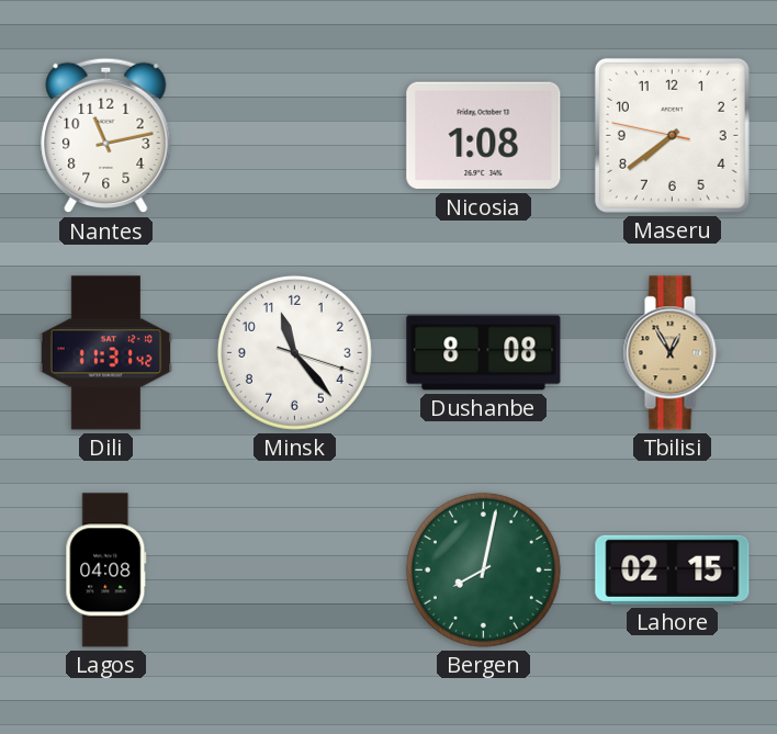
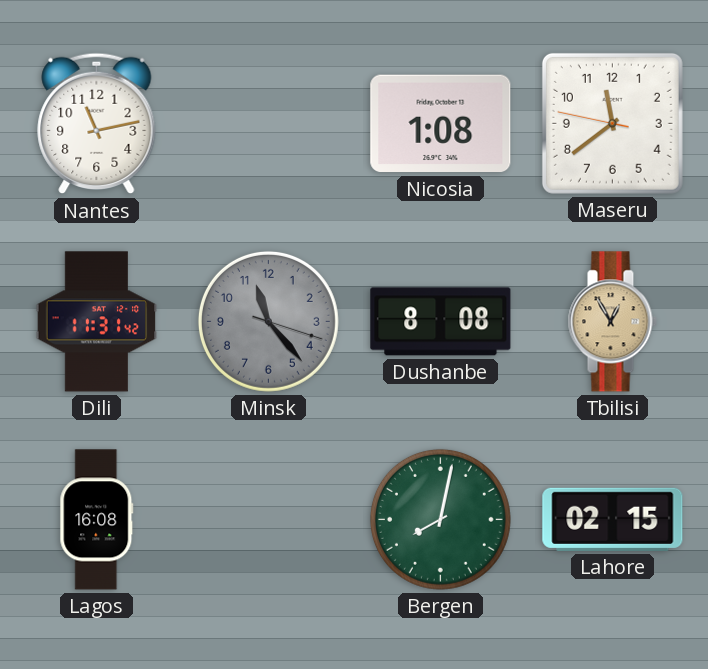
Maseru: 7:38 -> 11:38
Minsk dial: white -> grey
Lagos: 04:08 -> 16:08
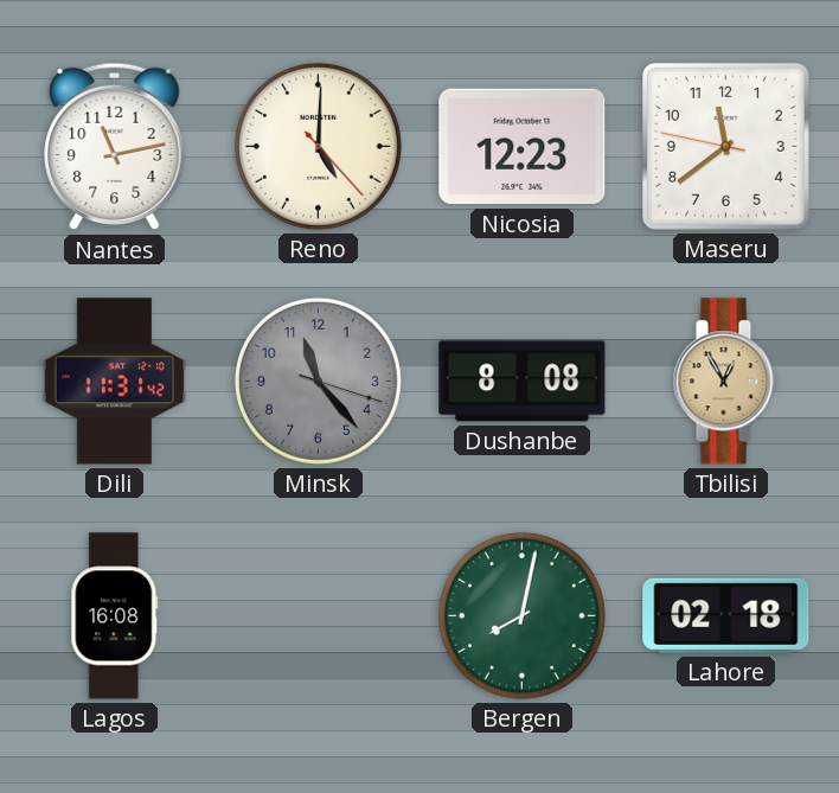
Reno: none -> 5:00
Nicosia: 1:08 -> 12:23
Lahore: 02:15 -> 02:18
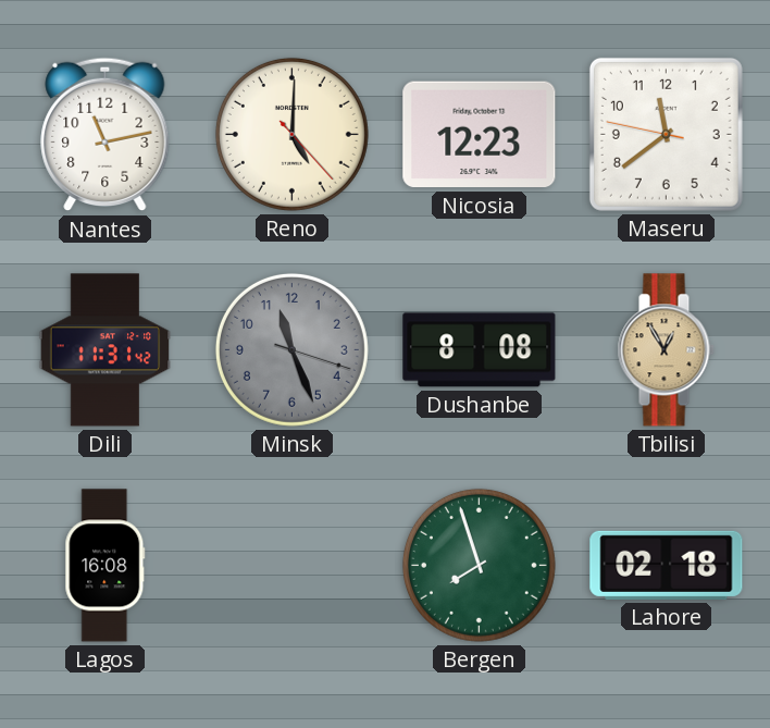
Minsk: 11:23 -> 11:26
Bergen: 8:02 -> 7:57
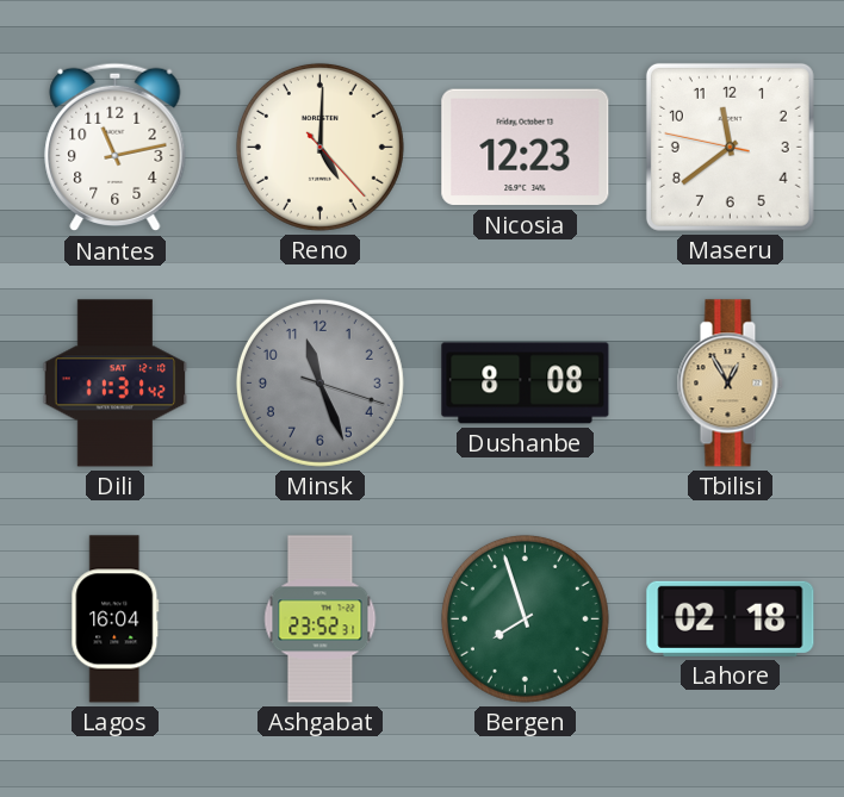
Lagos: 16:08 -> 16:04
Ashgabat: none -> 23:52
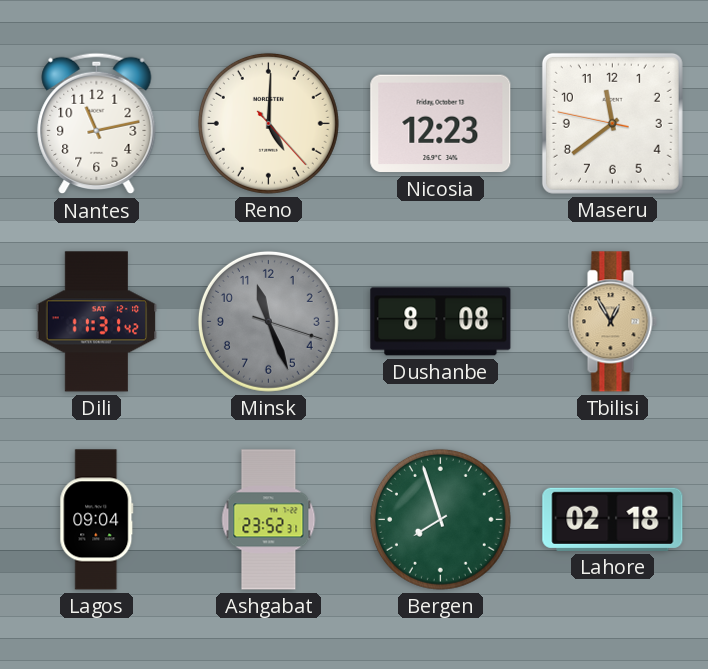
Lagos: 16:04 -> 09:04
